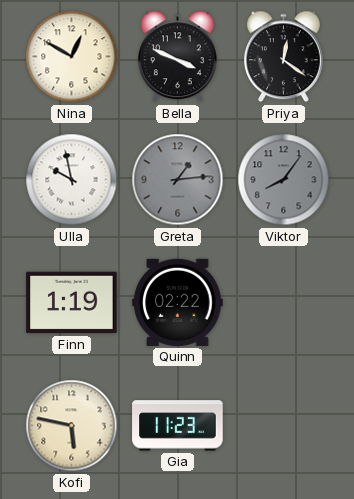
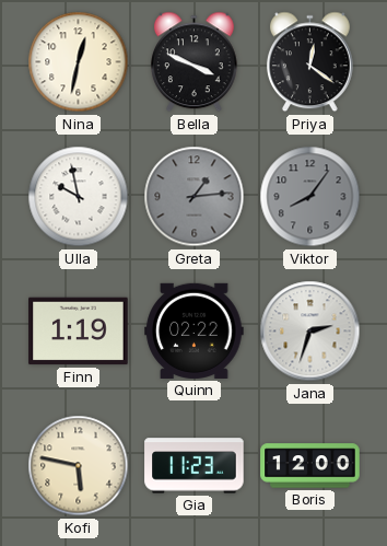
Nina: 12:50 -> 12:32
Jana: none -> 2:33
Boris: none -> 12:00
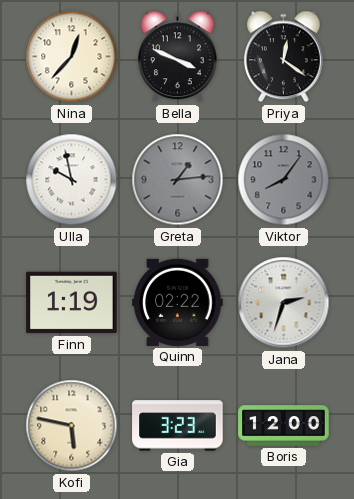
Nina: 12:32 -> 12:37
Gia: 11:23 -> 3:23
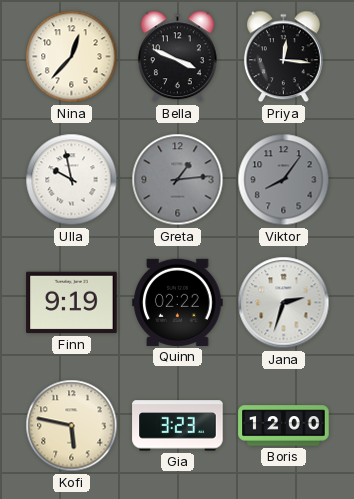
Priya: 12:21 -> 12:16
Finn: 1:19 -> 9:19
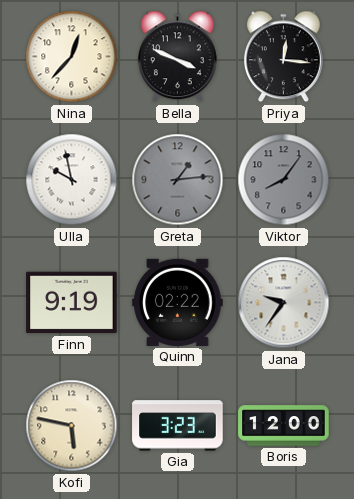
Jana: 2:33 -> 9:36
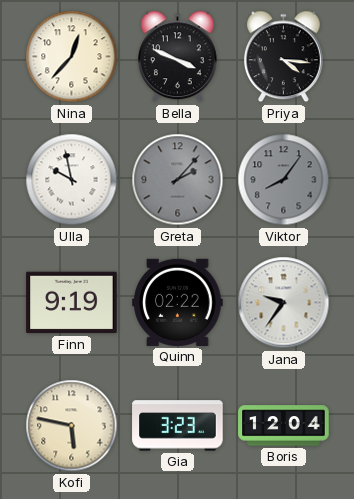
Priya: 12:16 -> 4:16
Greta: 1:14 -> 2:07
Boris: 12:00 -> 12:04
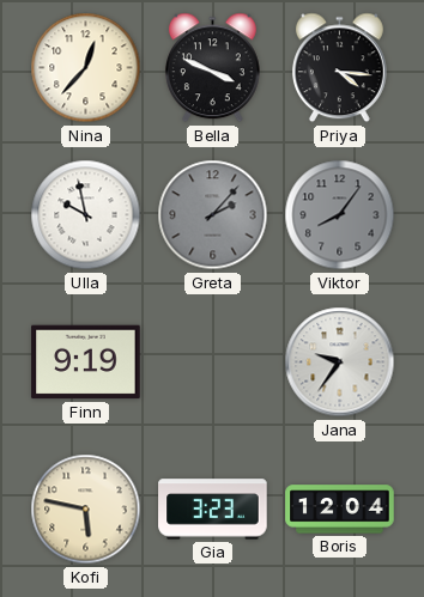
Quinn: 02:22 -> none
